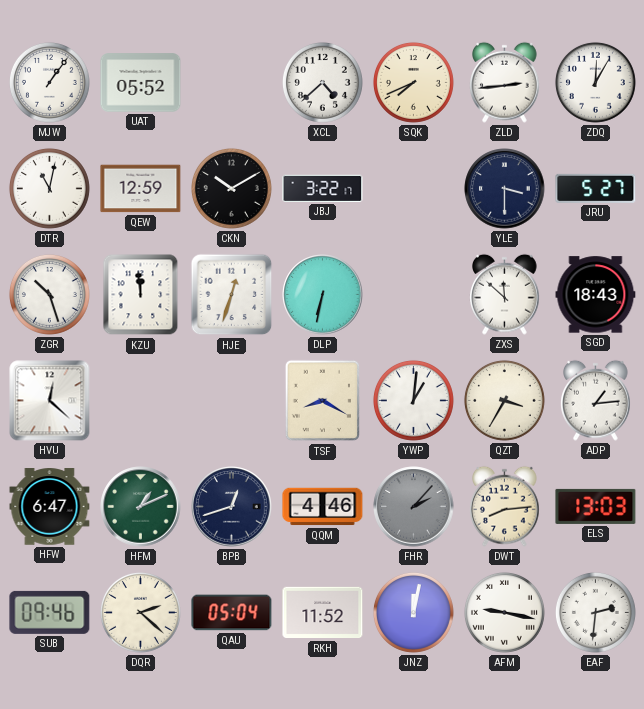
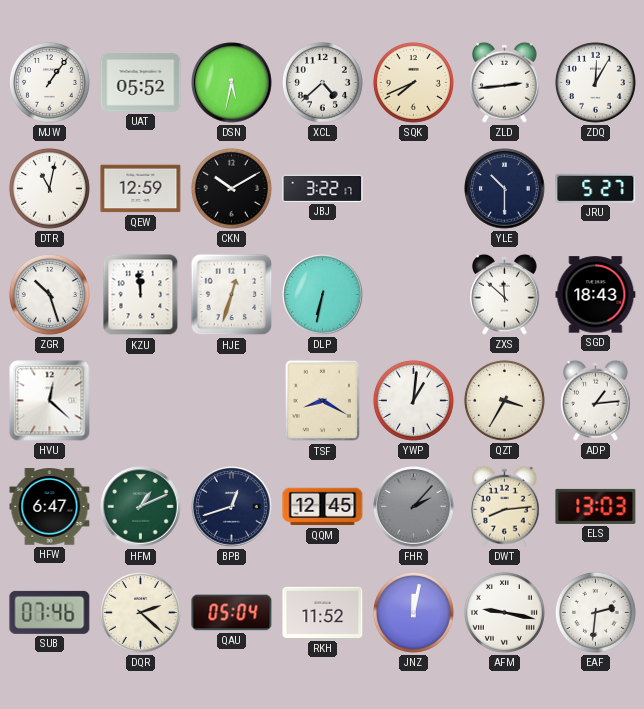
DSN: none -> 5:32
YLE: 3:30 -> 10:30
QQM: 4:46 -> 12:45
SUB: 09:46 -> 07:46
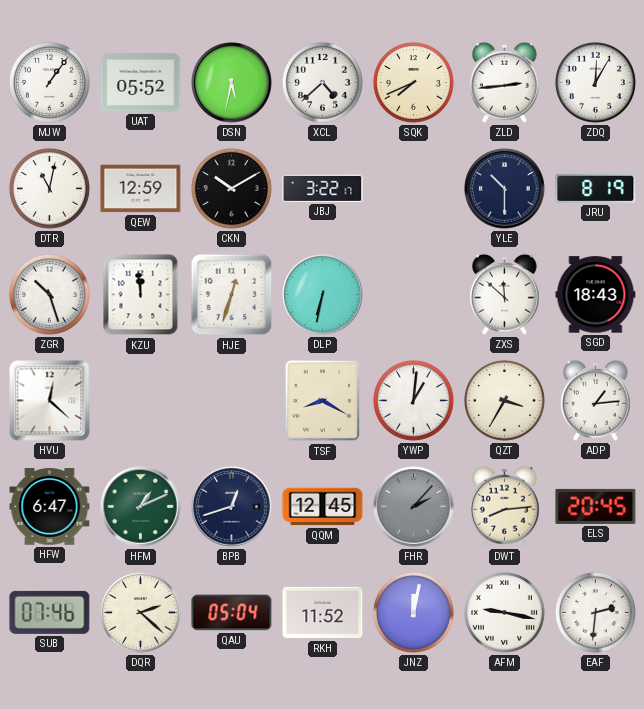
JRU: 5:27 -> 8:19
ELS: 13:03 -> 20:45
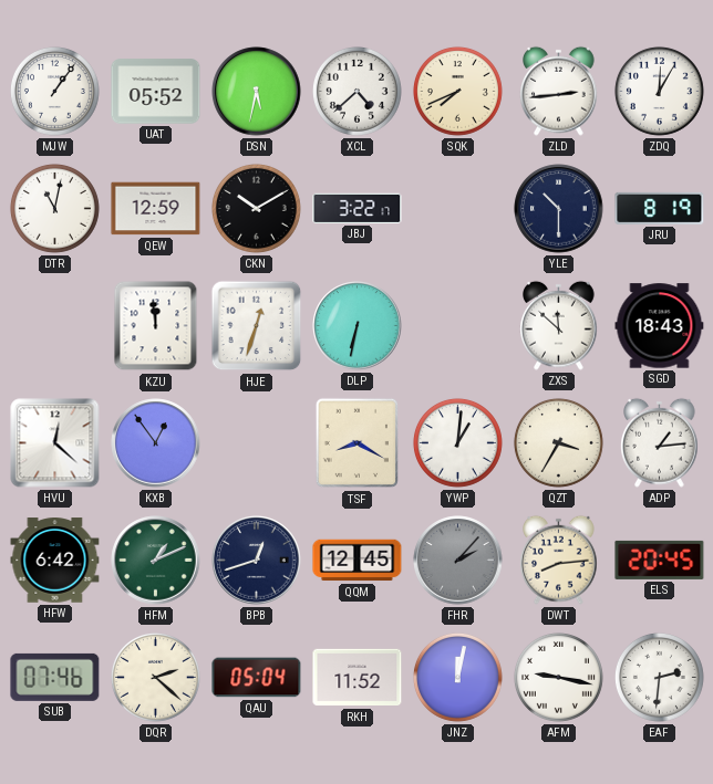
ZGR: 10:27 -> none
KXB: none -> 12:54
HFW: 6:47 -> 6:42
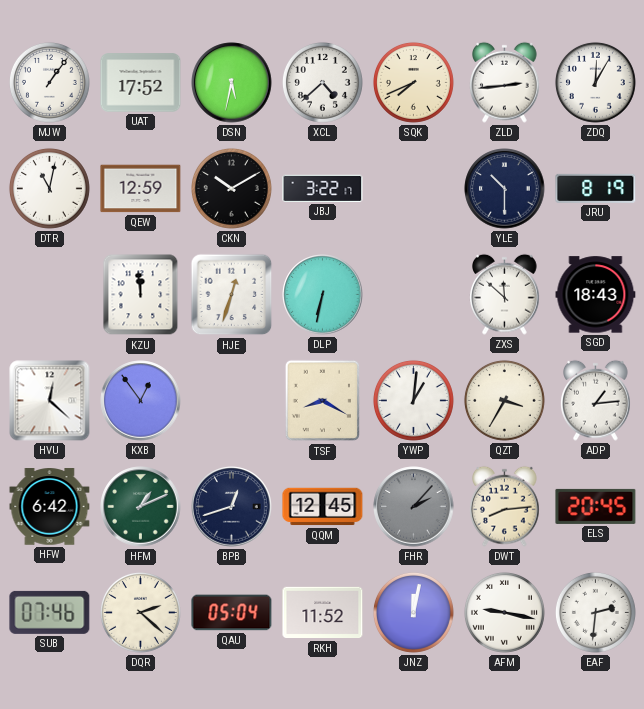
UAT: 05:52 -> 17:52
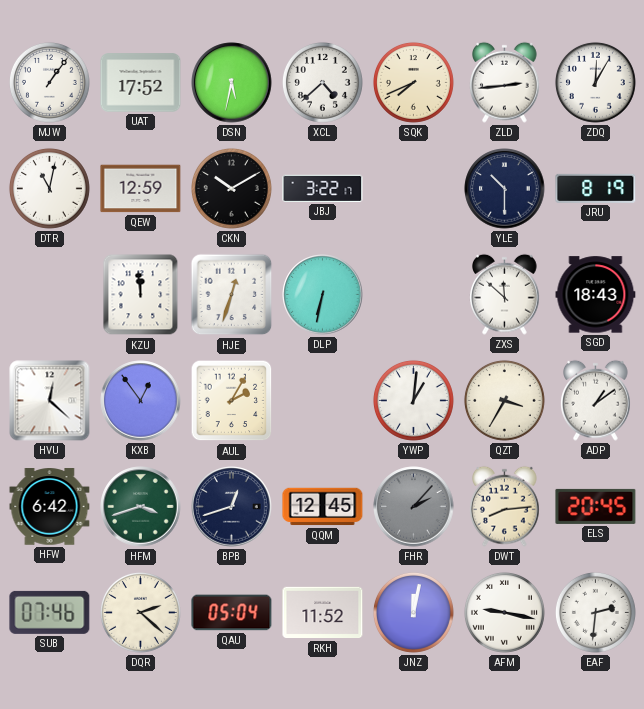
AUL: none -> 2:05
TSF: 8:20 -> none
ADP: 1:14 -> 1:09
HFM: 1:11 -> 3:42
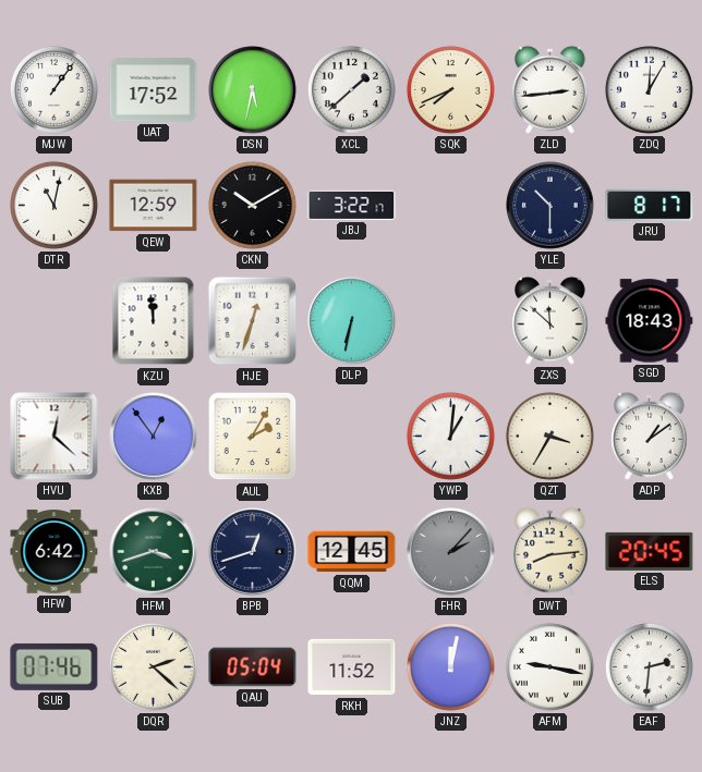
XCL: 4:38 -> 1:38
JRU: 8:19 -> 8:17
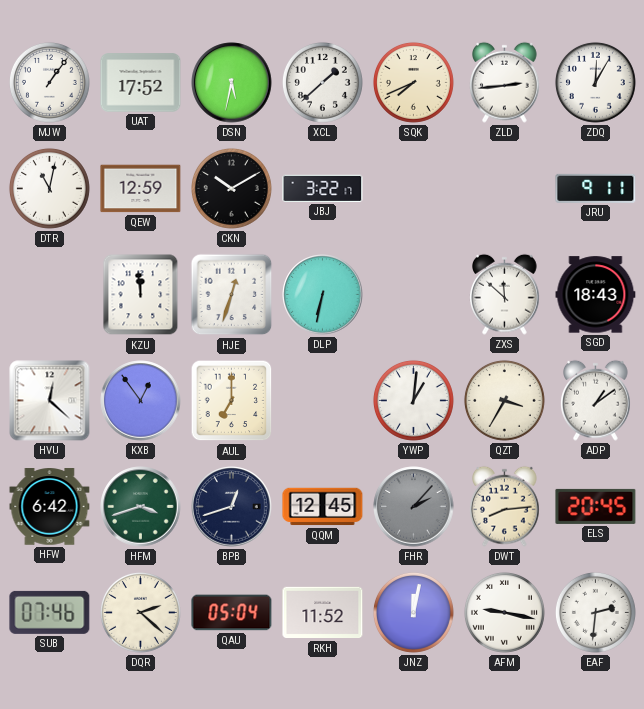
YLE: 10:30 -> none
JRU: 8:17 -> 9:11
AUL: 2:05 -> 7:00
